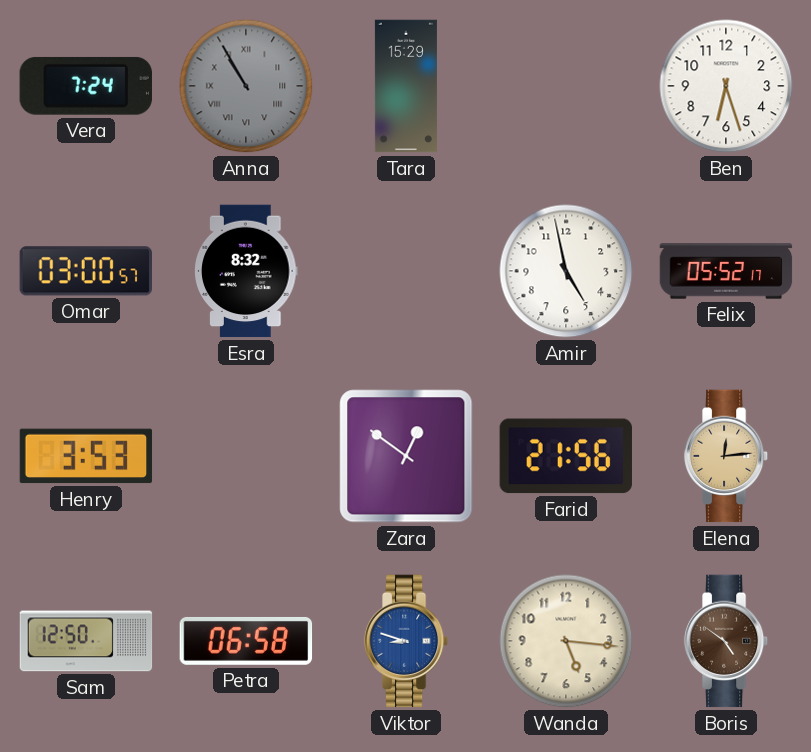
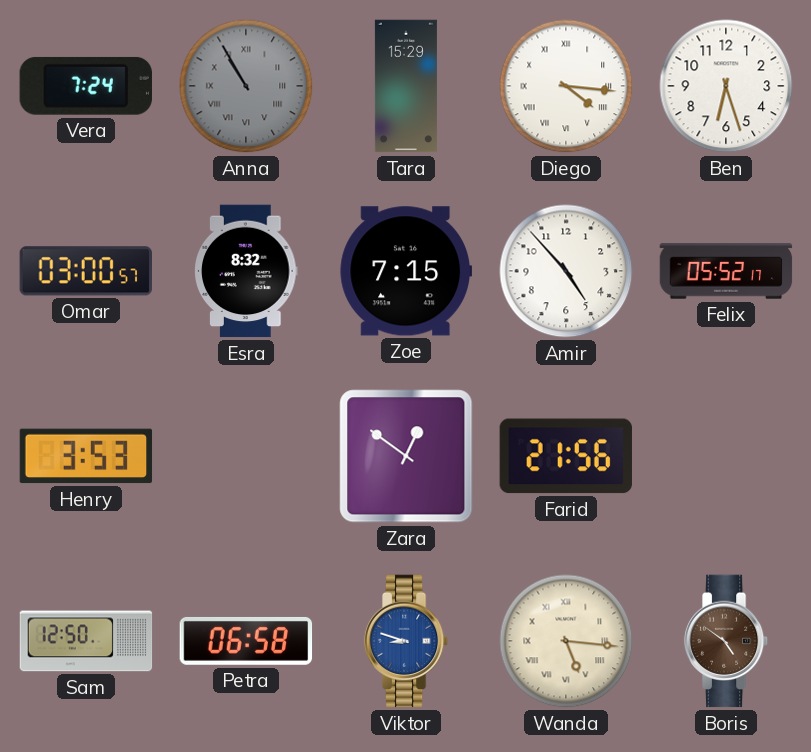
Diego: none -> 4:16
Zoe: none -> 7:15
Amir: 4:58 -> 4:53
Elena: 12:14 -> none
Wanda numerals: Arabic -> Roman
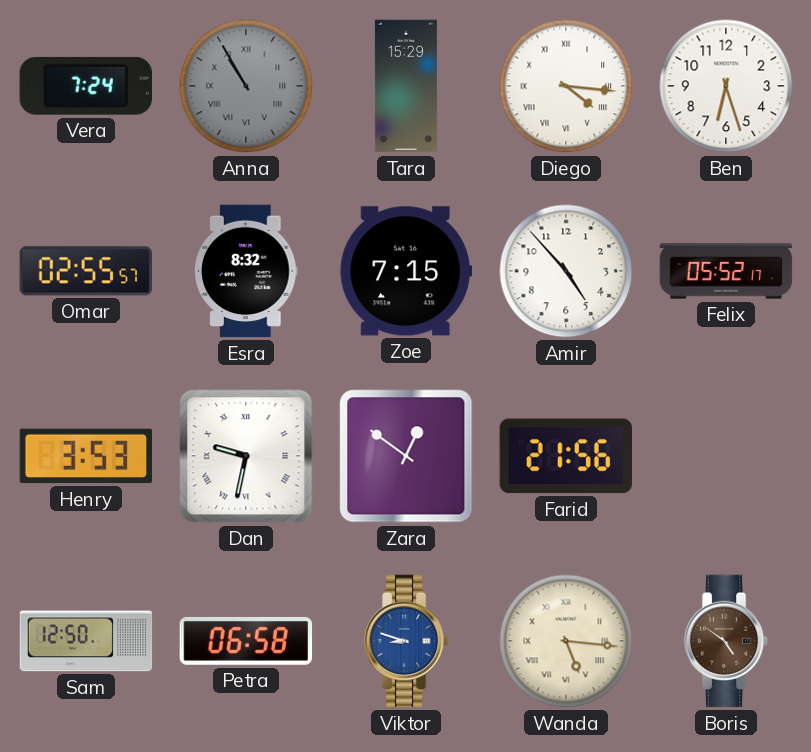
Omar: 03:00 -> 02:55
Dan: none -> 9:32
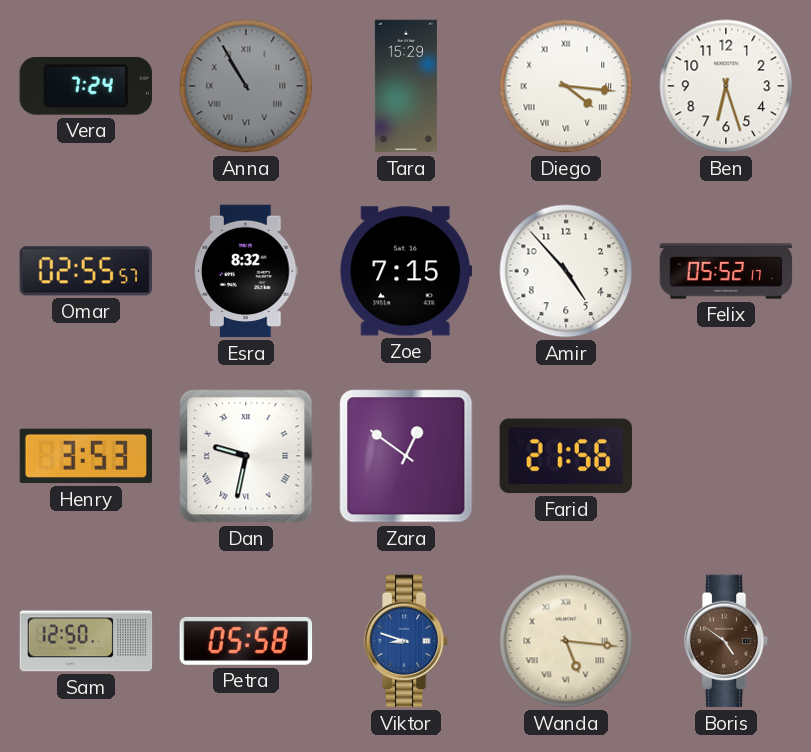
Petra: 06:58 -> 05:58
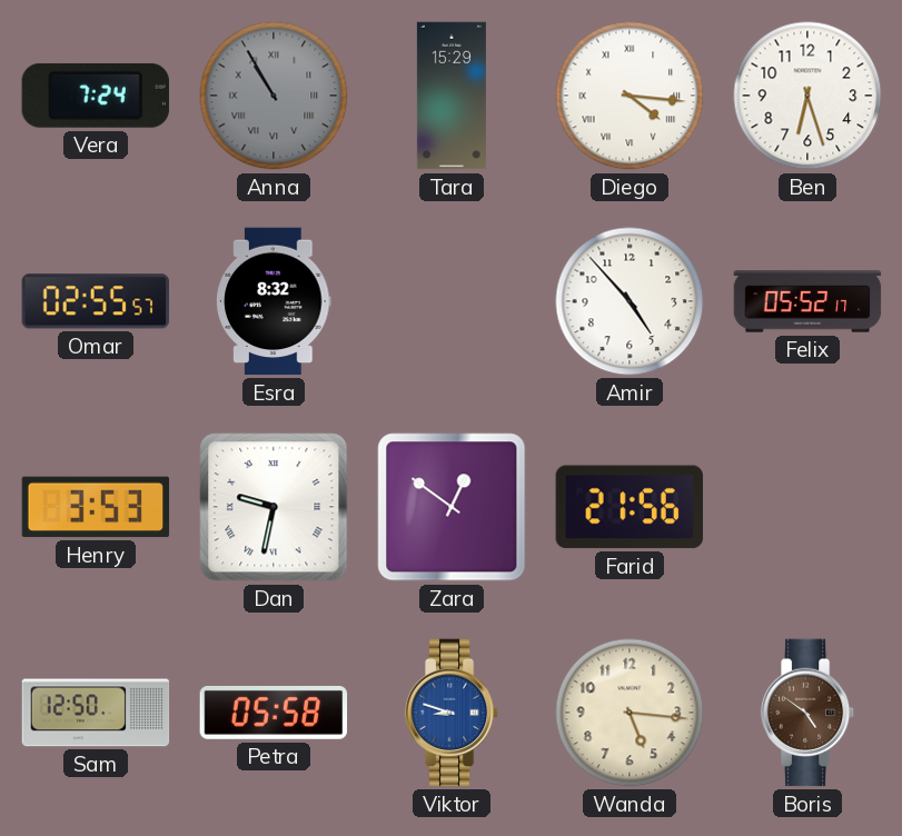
Zoe: 7:15 -> none
Wanda numerals: Roman -> Arabic
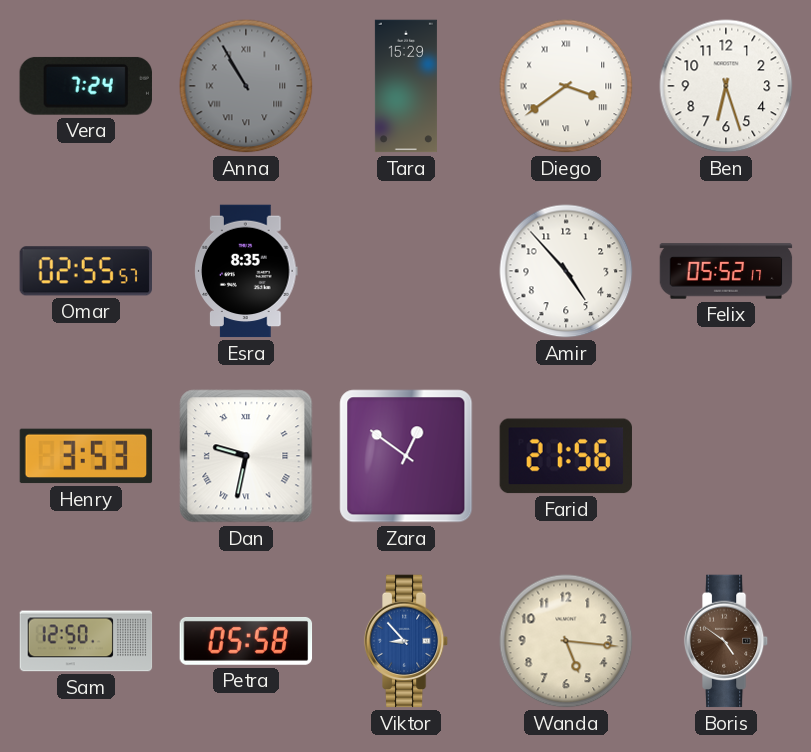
Diego: 4:16 -> 3:39
Esra: 8:32 -> 8:35
Viktor: 8:48 -> 8:53
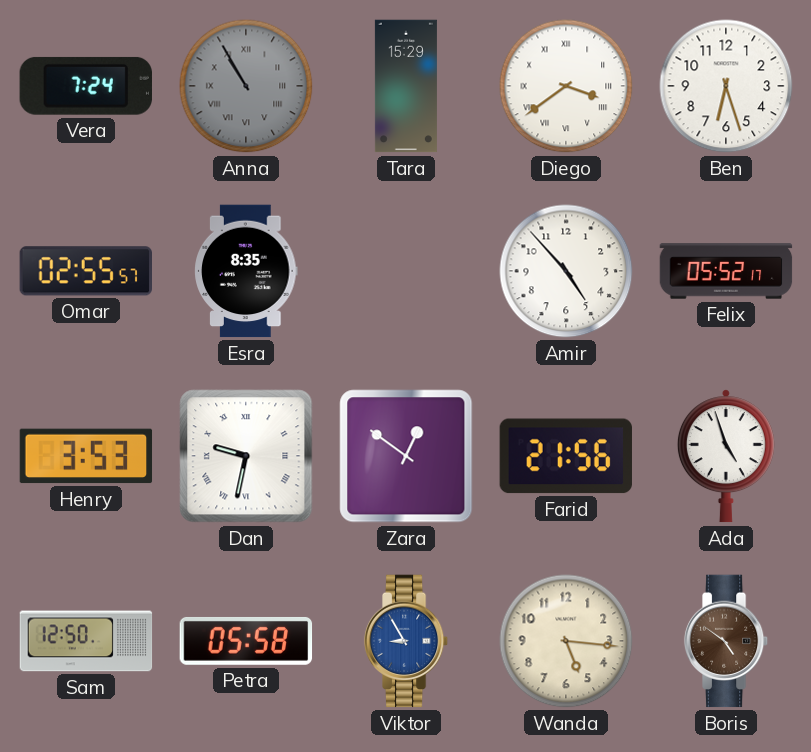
Ada: none -> 4:57
Viktor: 8:53 -> 8:55
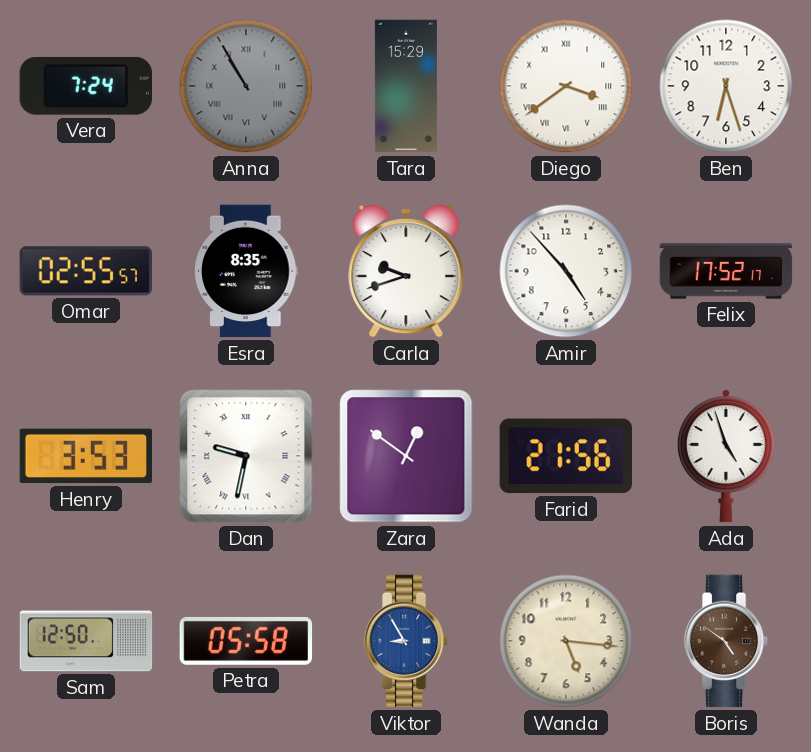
Carla: none -> 9:42
Felix: 05:52 -> 17:52
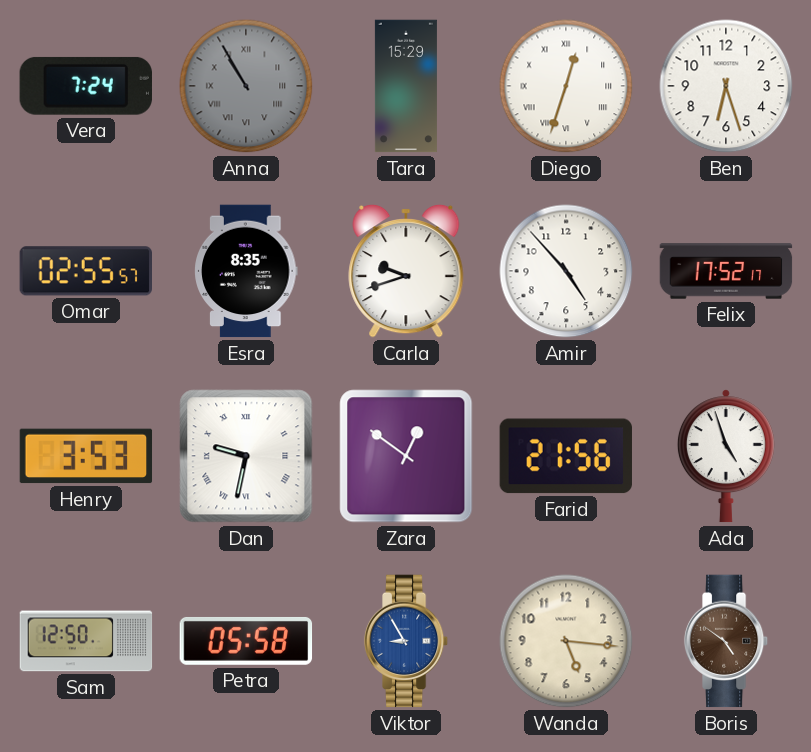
Diego: 3:39 -> 12:33
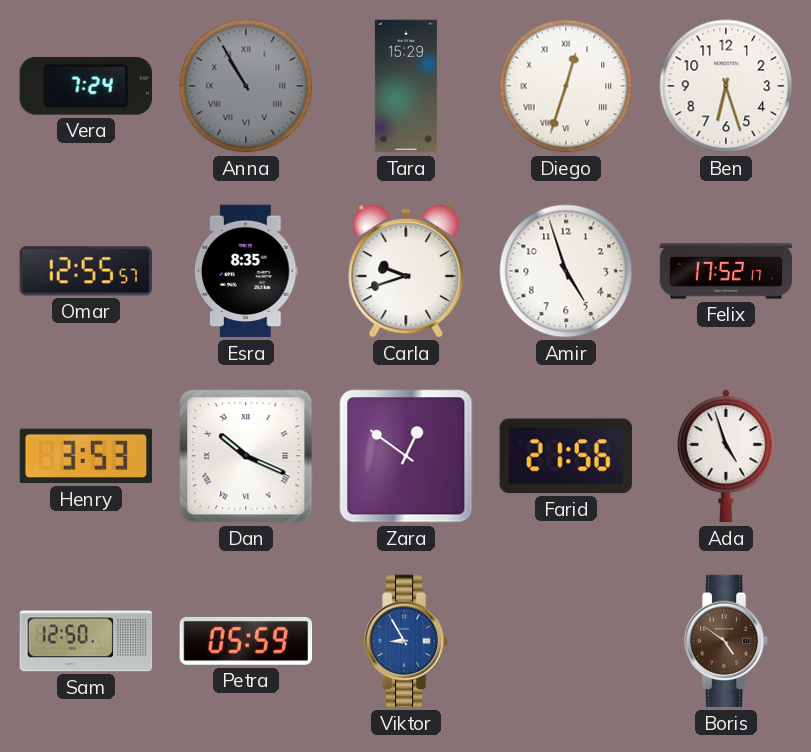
Omar: 02:55 -> 12:55
Amir: 4:53 -> 4:57
Dan: 9:32 -> 10:19
Petra: 05:58 -> 05:59
Wanda: 5:16 -> none
